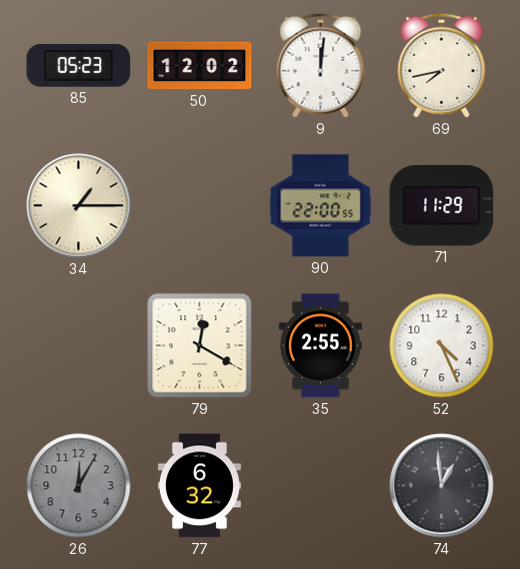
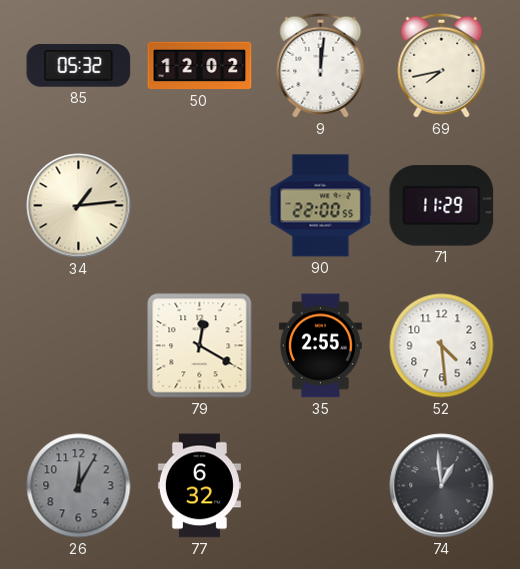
85: 05:23 -> 05:32
34: 1:15 -> 1:14
52: 4:26 -> 4:29
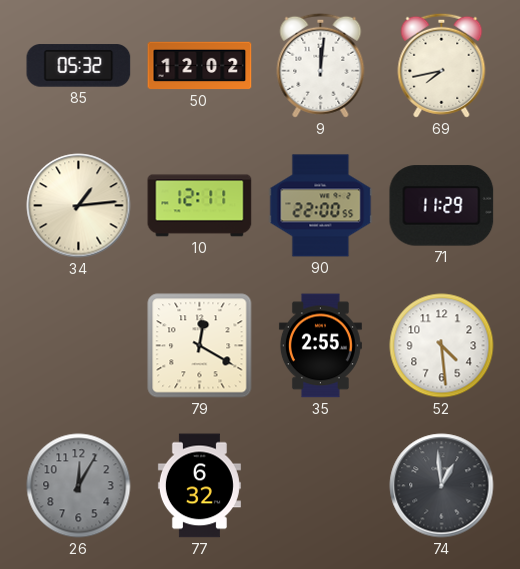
10: none -> 12:11
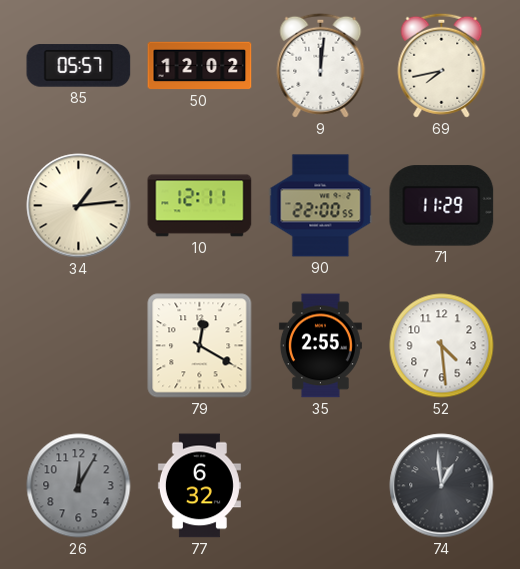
85: 05:32 -> 05:57
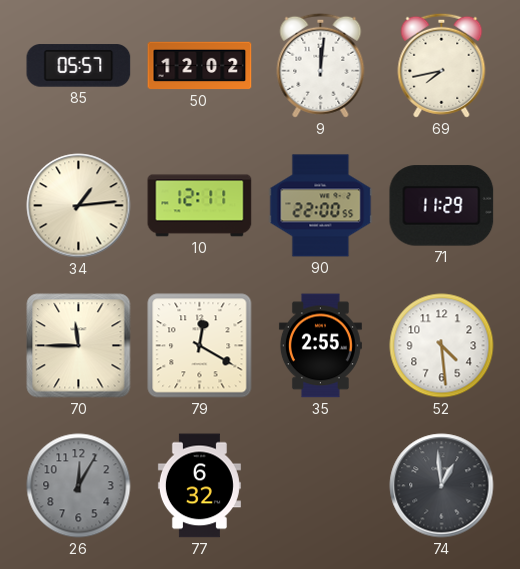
70: none -> 11:45
